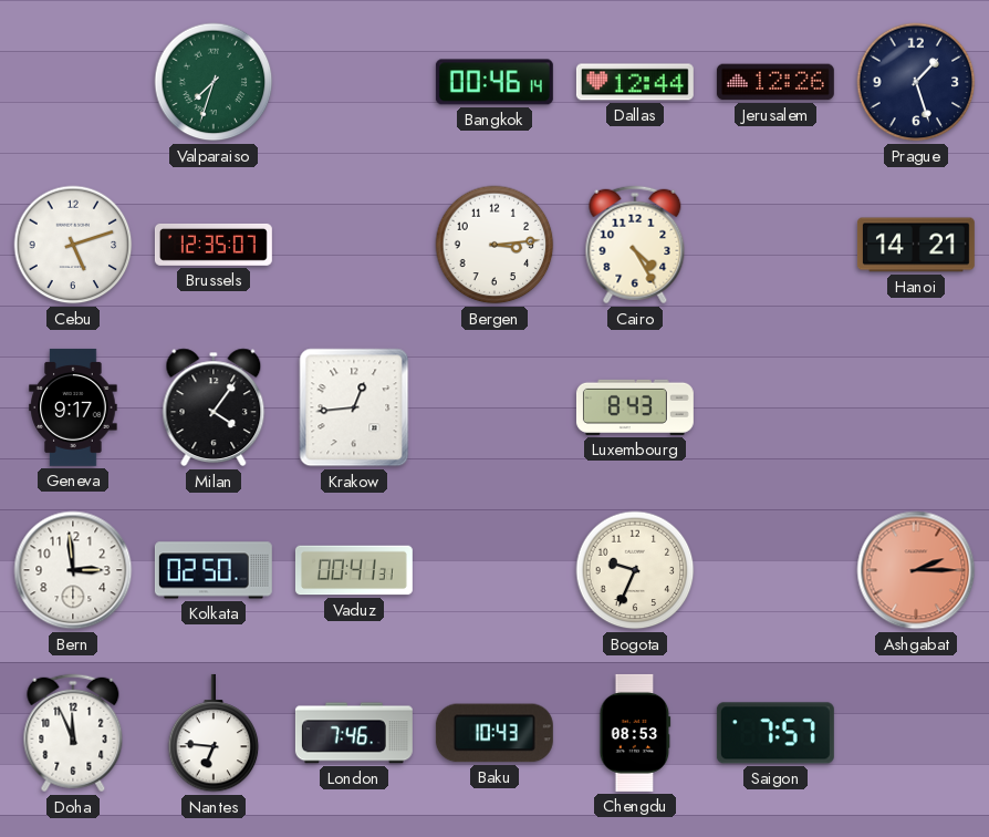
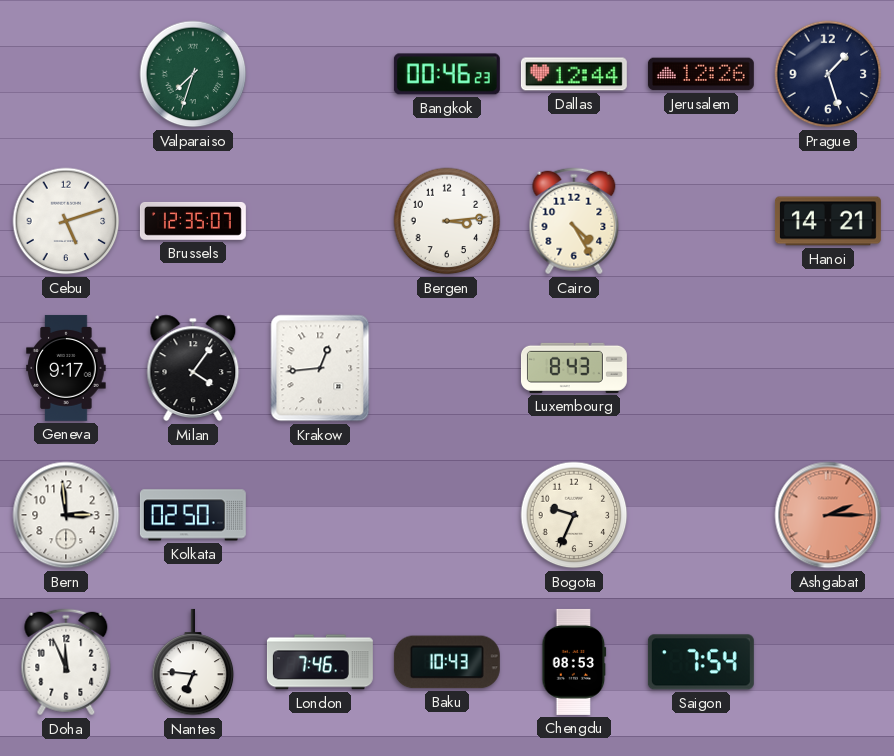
Bangkok: 00:46:14 -> 00:46:23
Vaduz: 00:41 -> none
Saigon: 7:57 -> 7:54
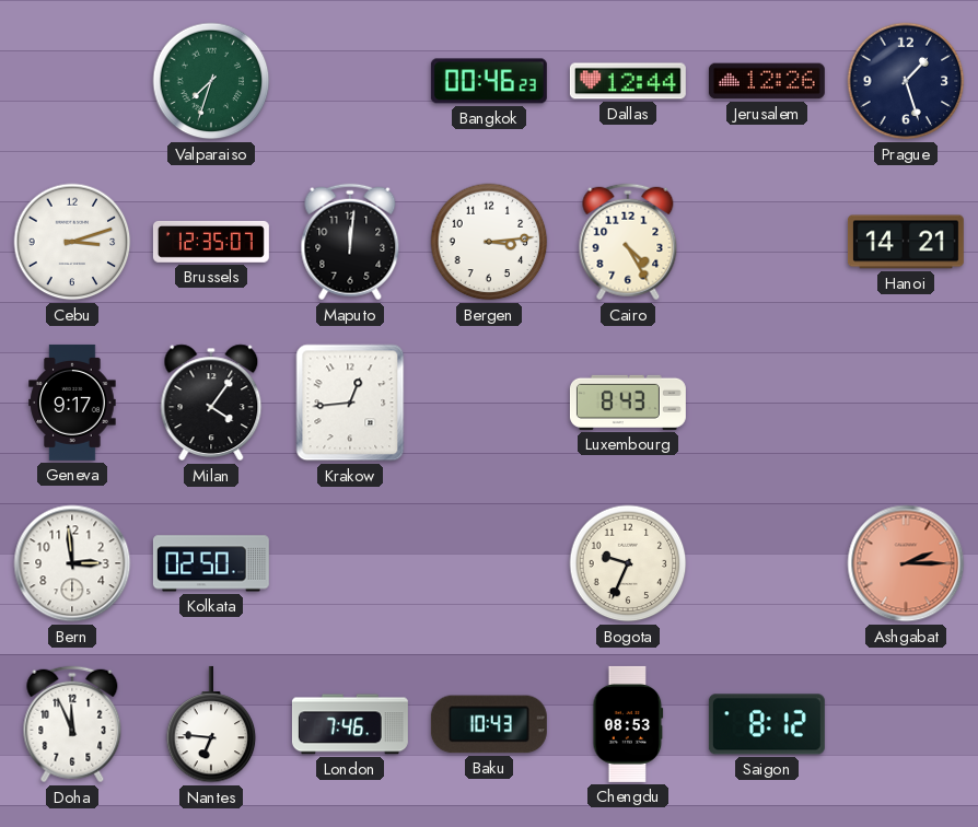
Cebu: 5:12 -> 3:12
Maputo: none -> 12:01
Saigon: 7:54 -> 8:12
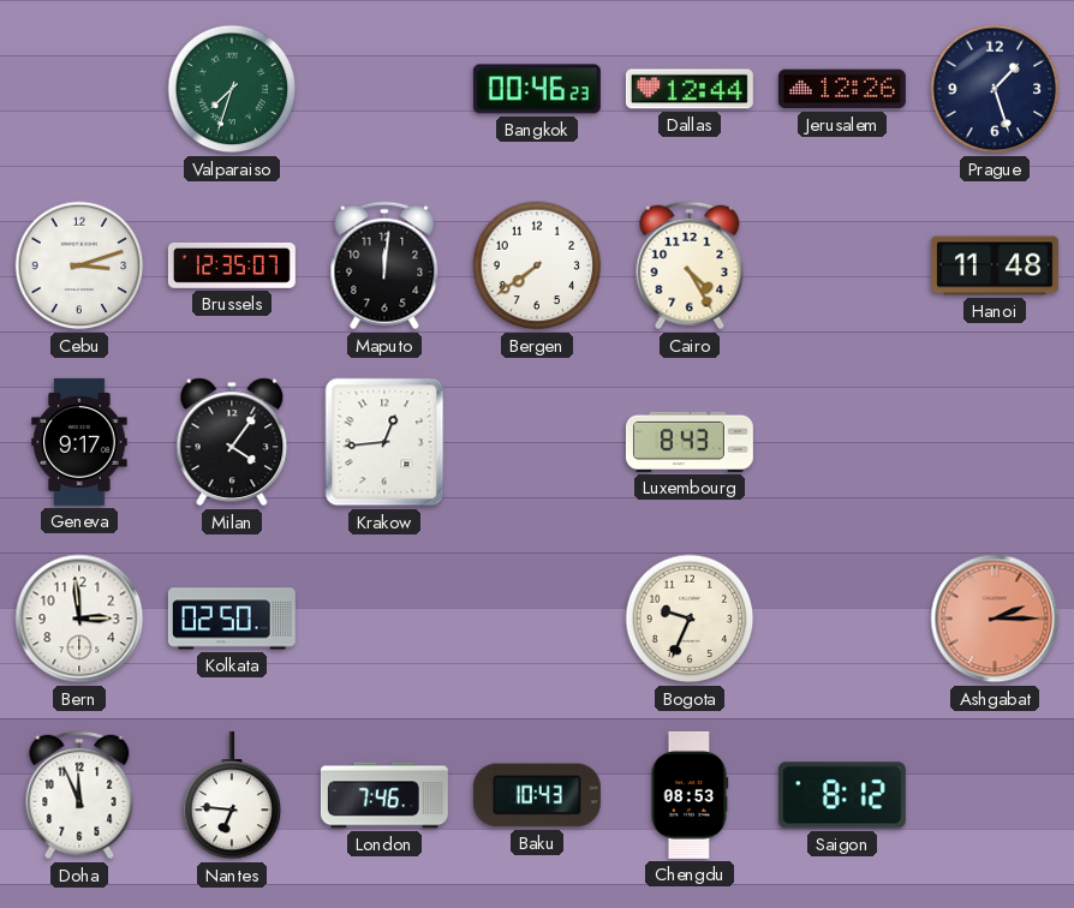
Bergen: 3:14 -> 7:39
Hanoi: 14:21 -> 11:48
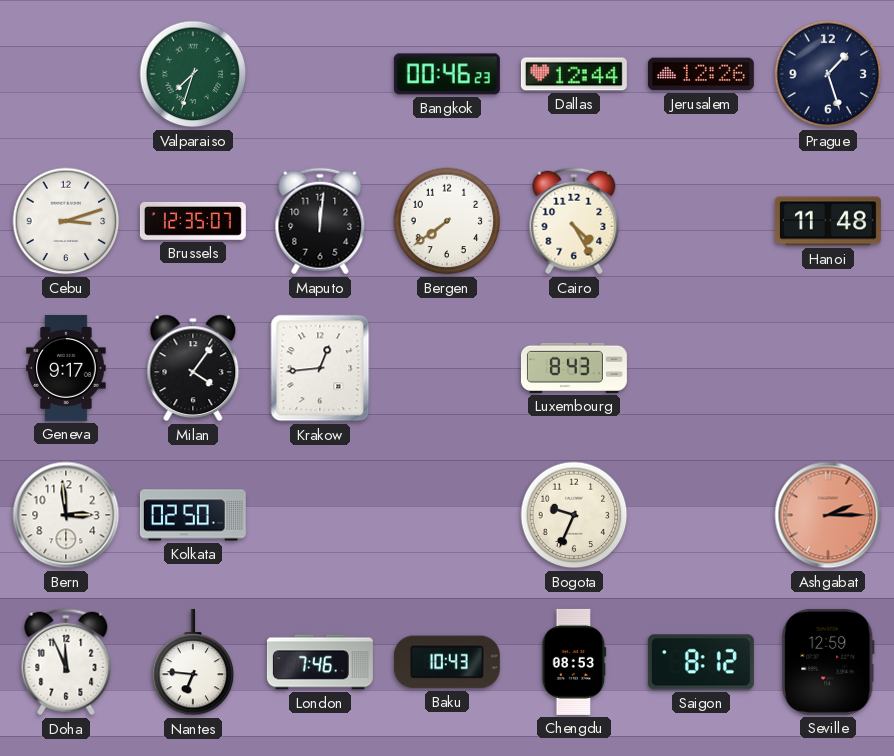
Seville: none -> 12:59
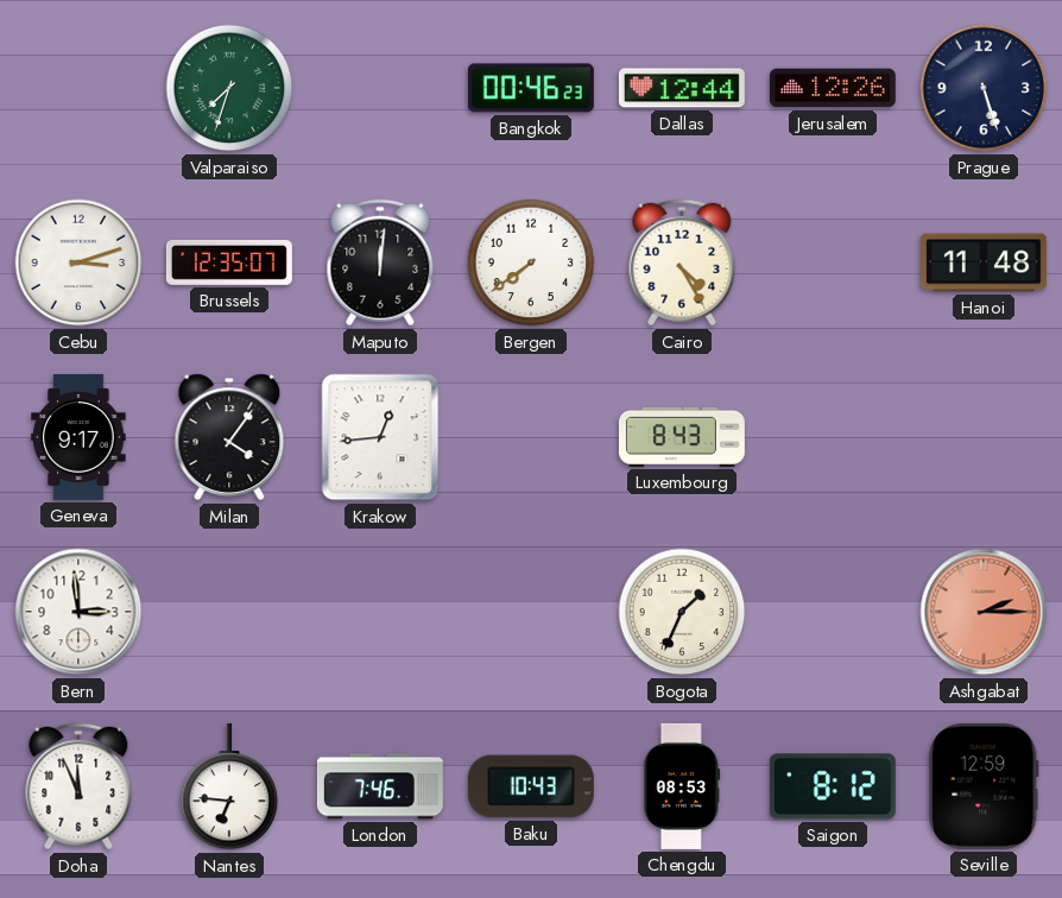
Prague: 1:27 -> 5:27
Kolkata: 02:50 -> none
Bogota: 9:34 -> 1:34
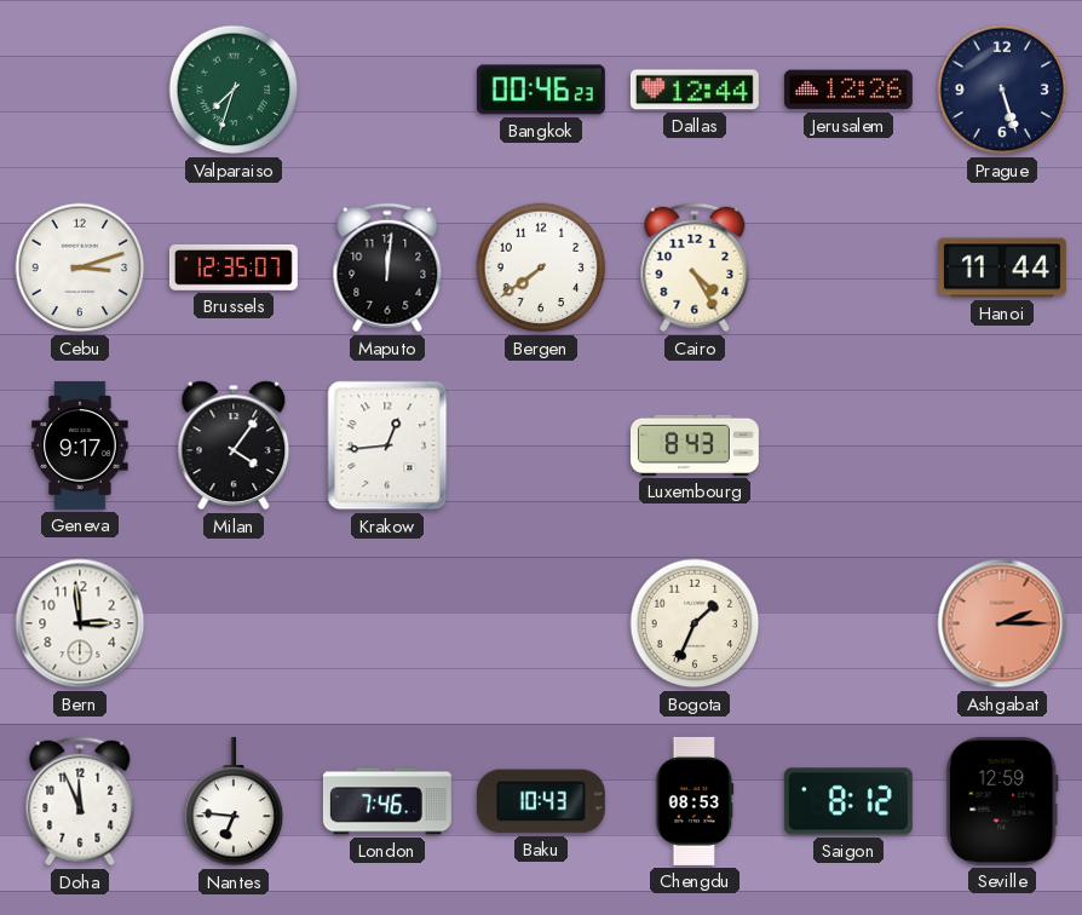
Hanoi: 11:48 -> 11:44
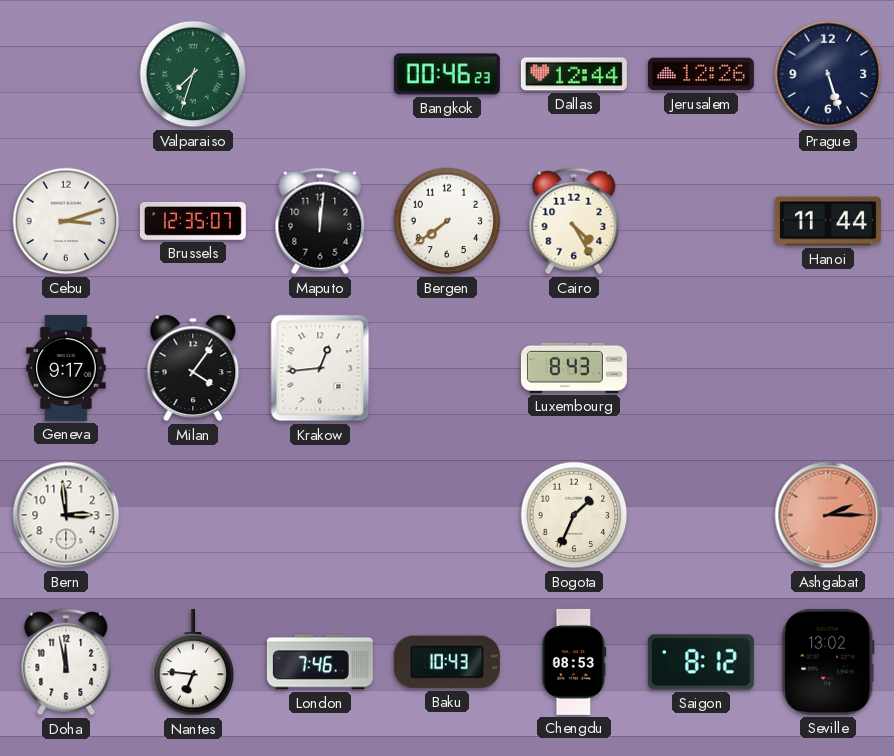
Doha: 11:56 -> 11:58
Seville: 12:59 -> 13:02
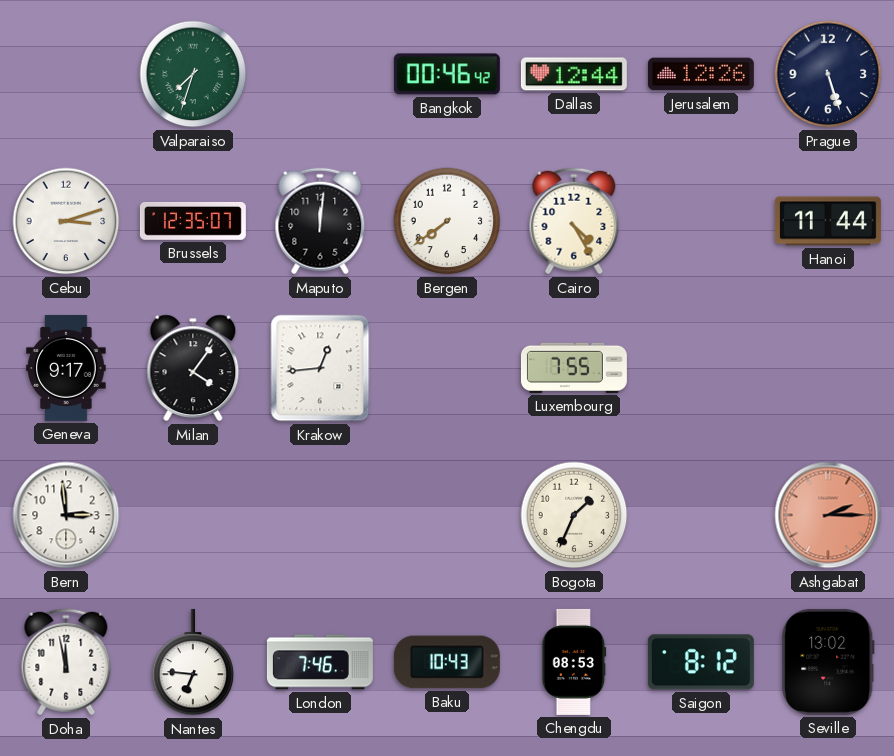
Bangkok: 00:46:23 -> 00:46:42
Luxembourg: 8:43 -> 7:55
